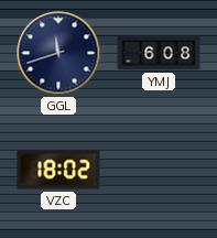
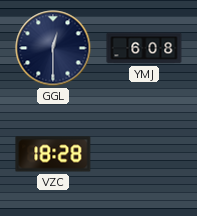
GGL: 11:42 -> 12:30
VZC: 18:02 -> 18:28
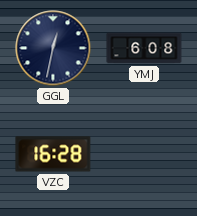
GGL: 12:30 -> 12:32
VZC: 18:28 -> 16:28
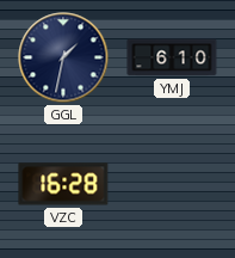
GGL: 12:32 -> 1:32
YMJ: 6:08 -> 6:10
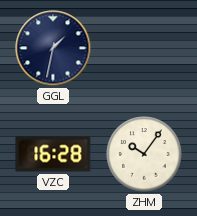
YMJ: 6:10 -> none
ZHM: none -> 10:06
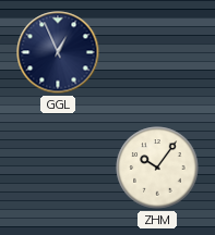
GGL: 1:32 -> 12:56
VZC: 16:28 -> none
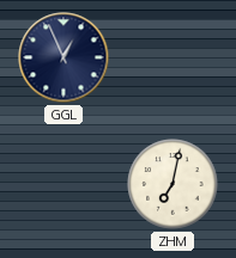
ZHM: 10:06 -> 7:02
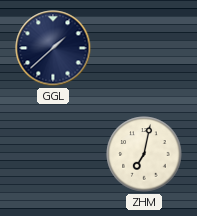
GGL: 12:56 -> 1:38
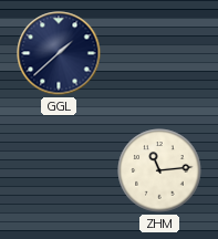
ZHM: 7:02 -> 11:14
